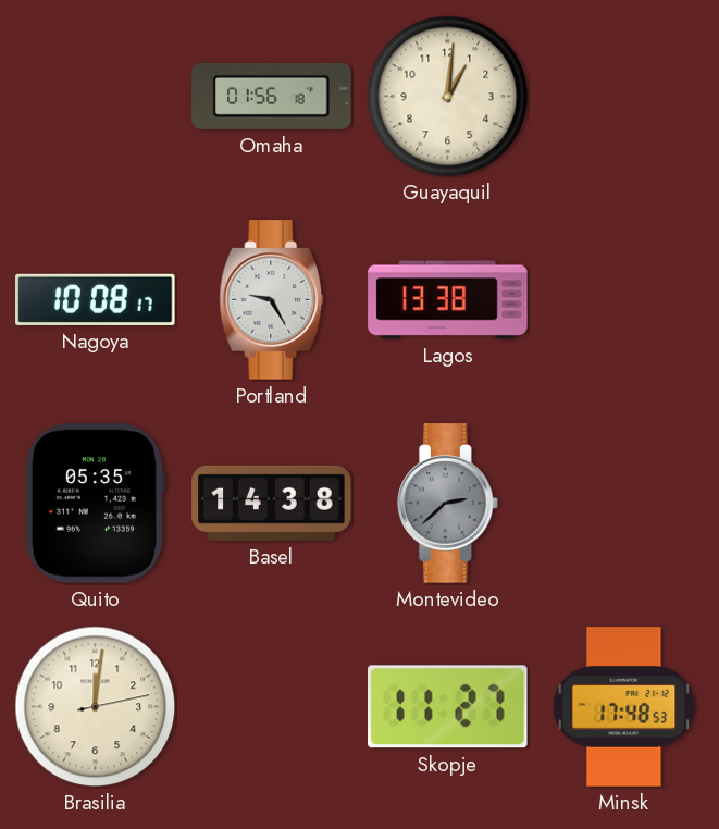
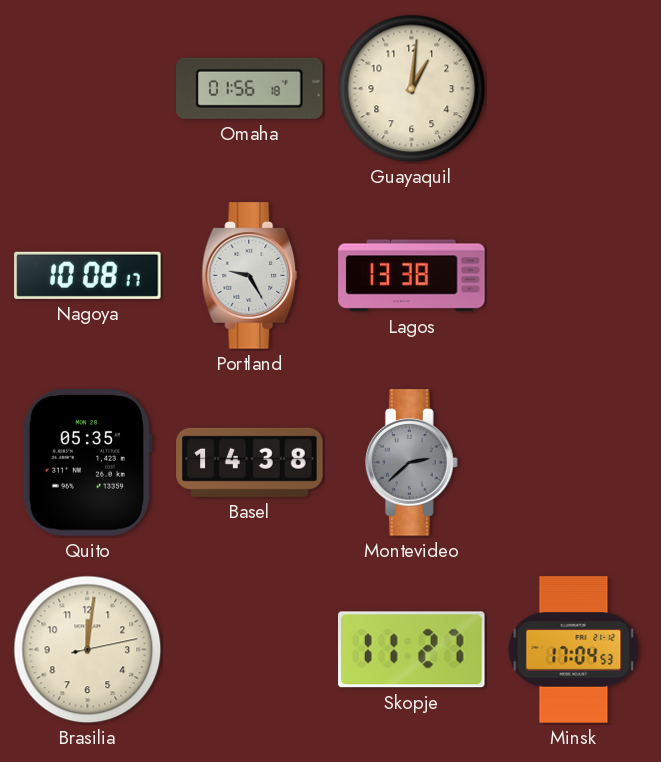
Minsk: 17:48 -> 17:04
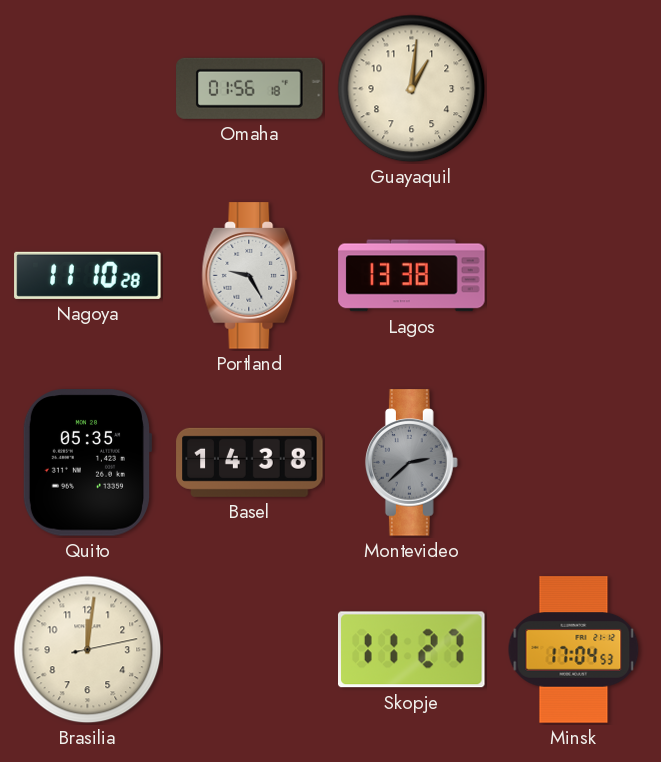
Nagoya: 10:08 -> 11:10
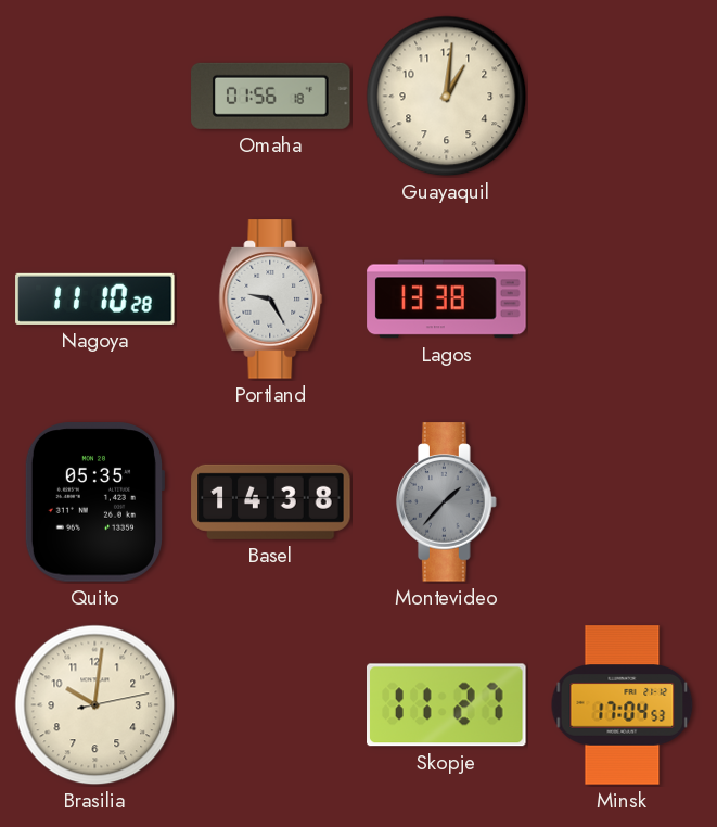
Montevideo: 2:38 -> 1:37
Brasilia: 12:01 -> 10:01
